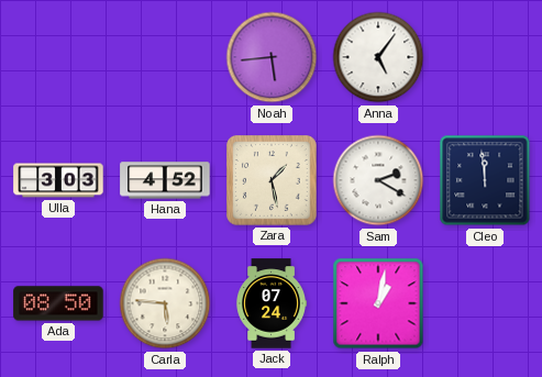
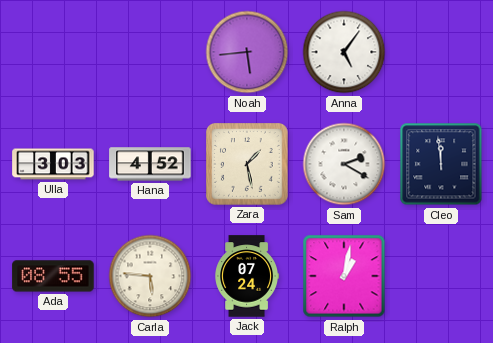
Ada: 08:50 -> 08:55
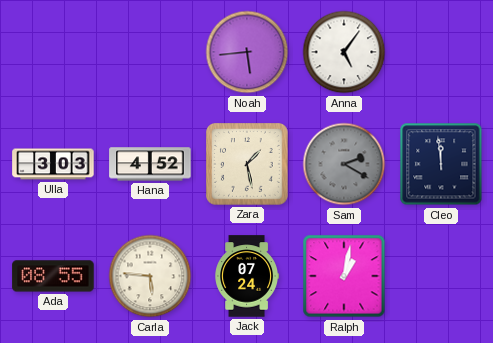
Sam dial: white -> grey
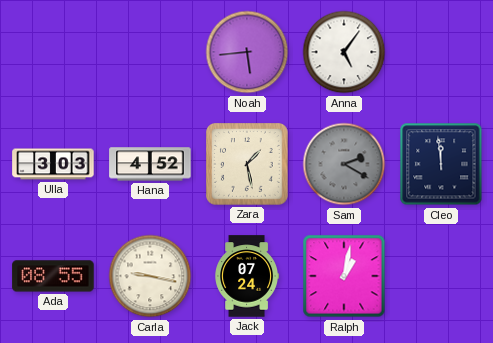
Carla: 5:46 -> 9:17
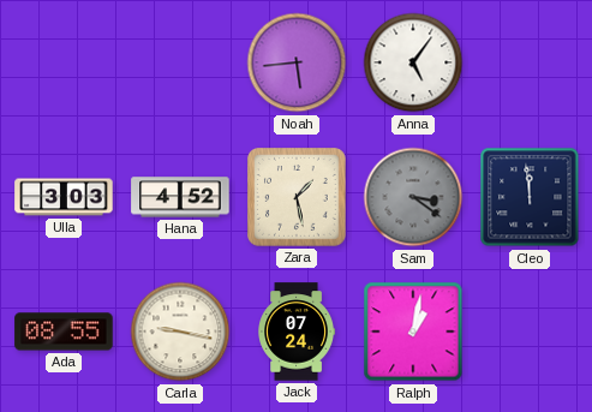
Sam: 2:20 -> 3:21
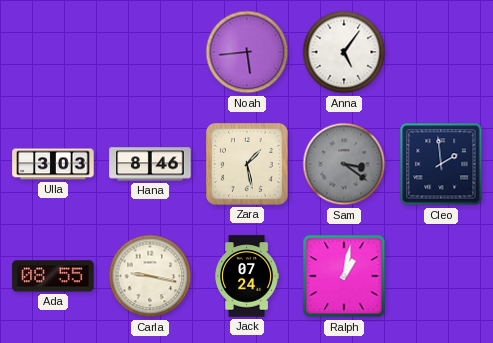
Hana: 4:52 -> 8:46
Cleo: 11:59 -> 1:59
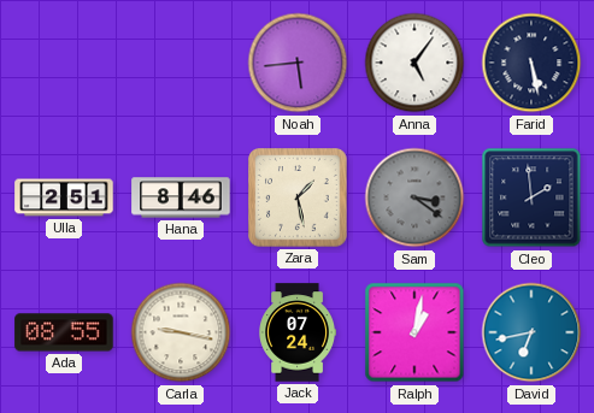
Farid: none -> 5:28
Ulla: 3:03 -> 2:51
David: none -> 6:43
